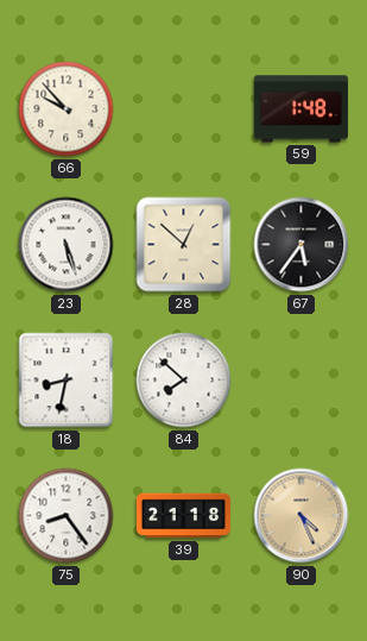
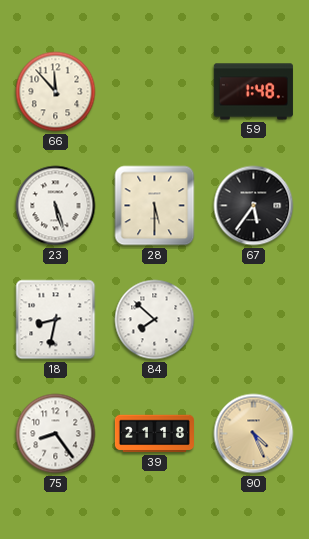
66: 9:53 -> 11:53
28: 12:52 -> 5:30
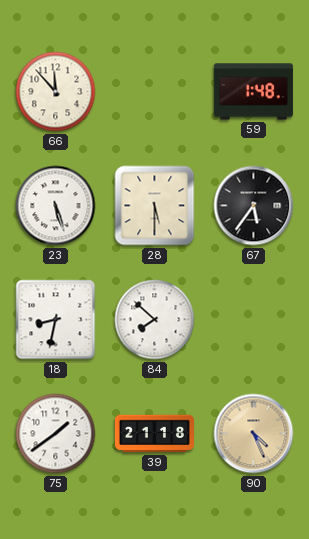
75: 8:24 -> 1:39
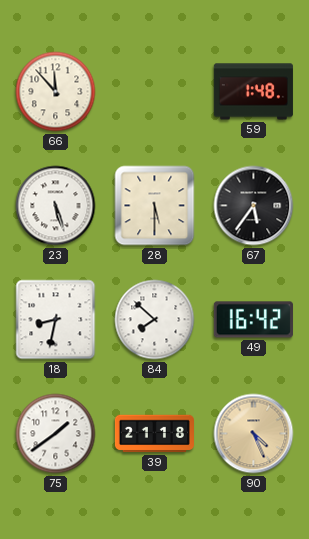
49: none -> 16:42
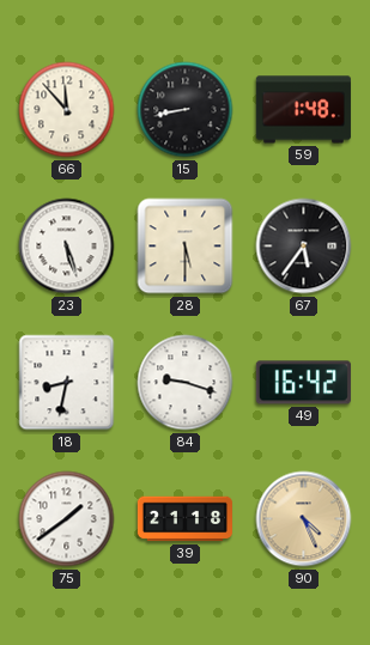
15: none -> 8:43
84: 7:52 -> 9:18
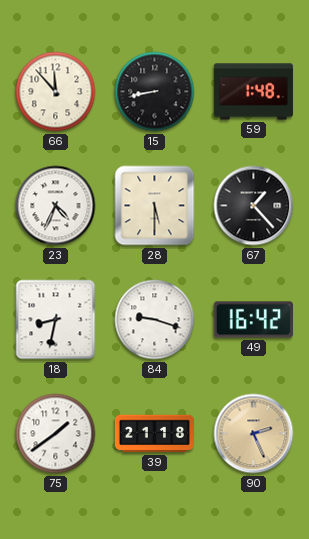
23: 5:27 -> 4:34
67: 5:36 -> 1:23
90: 4:26 -> 2:26
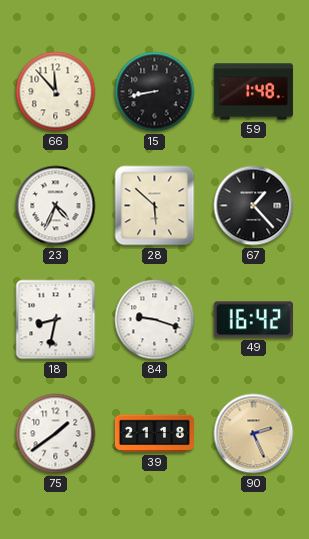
28: 5:30 -> 5:52
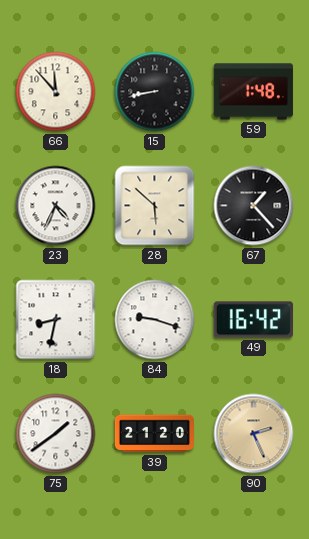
39: 21:18 -> 21:20
